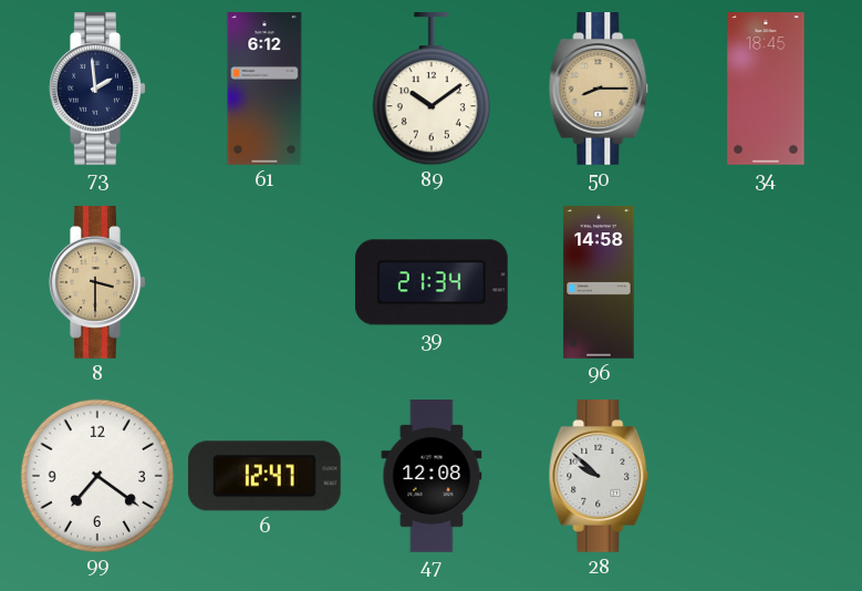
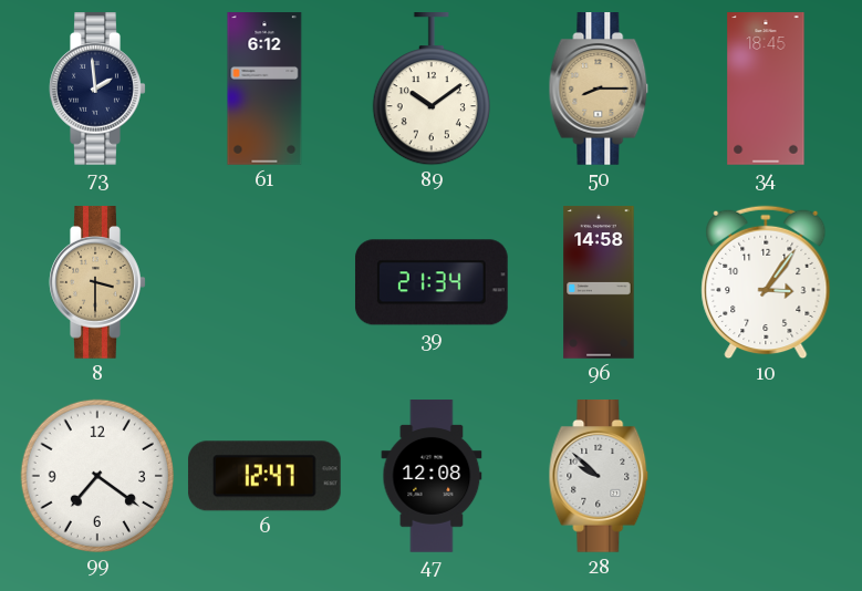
10: none -> 3:06
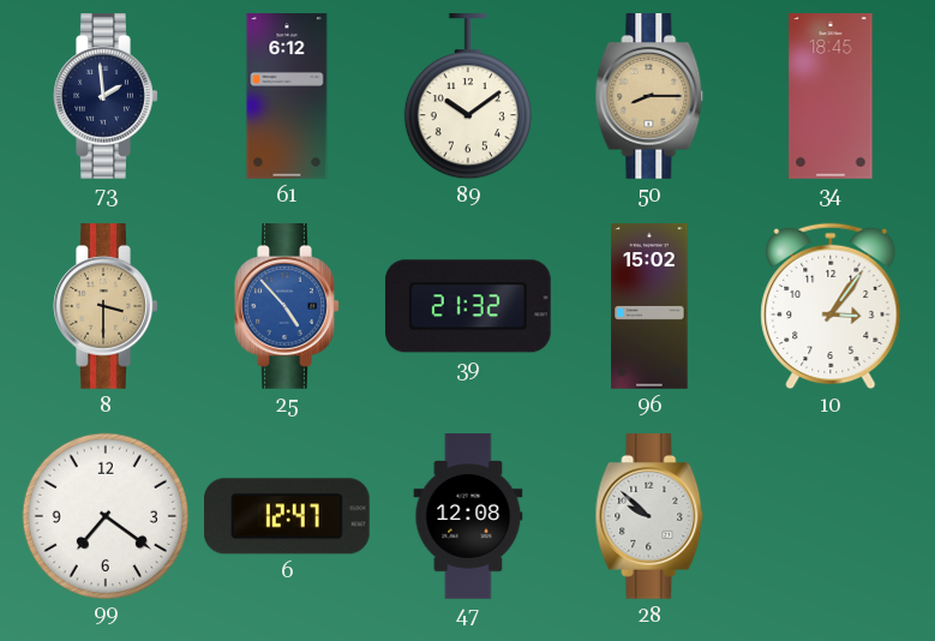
25: none -> 4:53
39: 21:34 -> 21:32
96: 14:58 -> 15:02
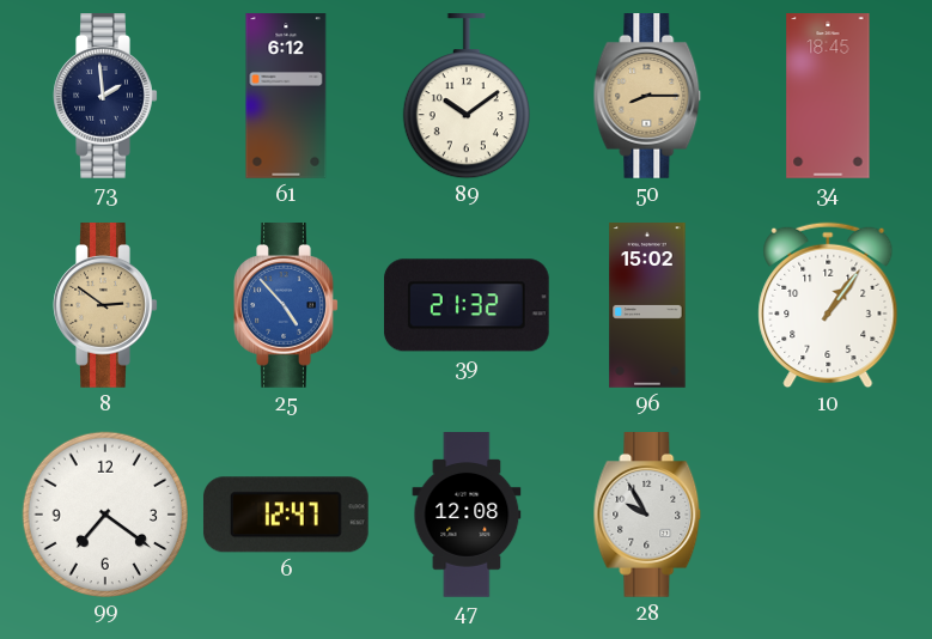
8: 3:30 -> 2:51
10: 3:06 -> 1:06
28: 9:52 -> 9:55
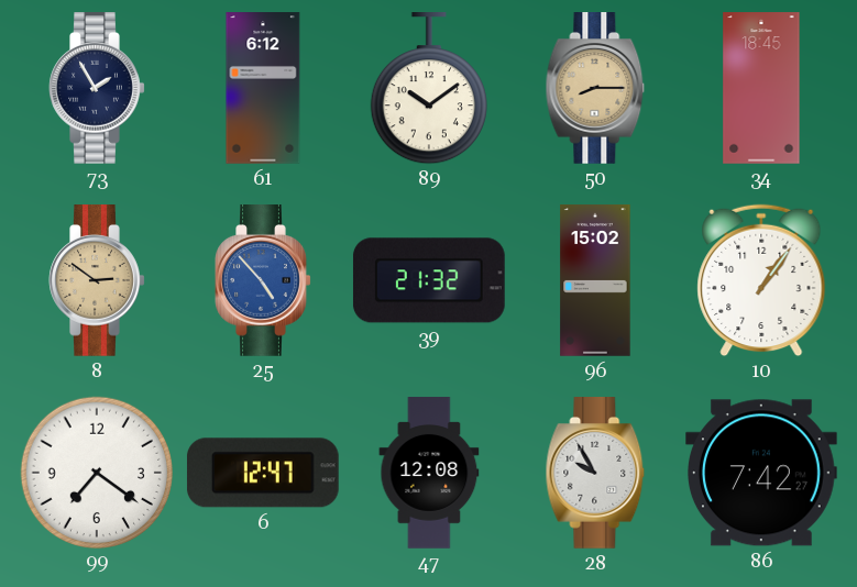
73: 1:59 -> 1:55
86: none -> 7:42
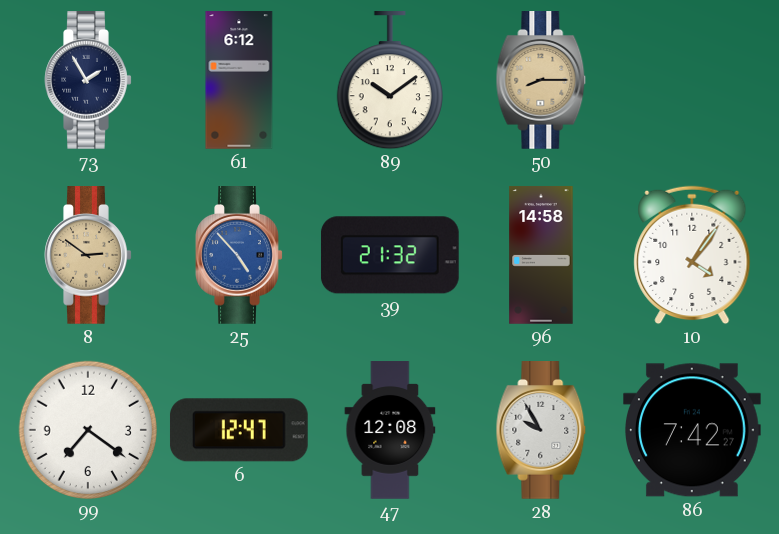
34: 18:45 -> none
96: 15:02 -> 14:58
10: 1:06 -> 4:06
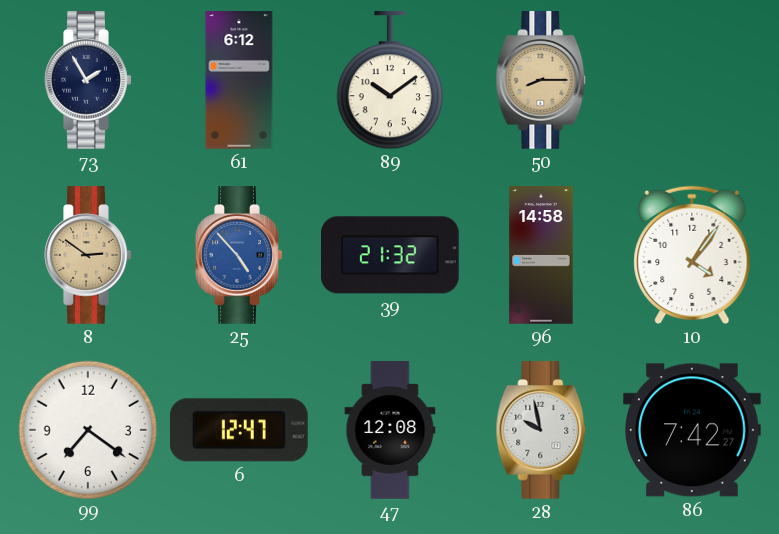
28: 9:55 -> 9:58
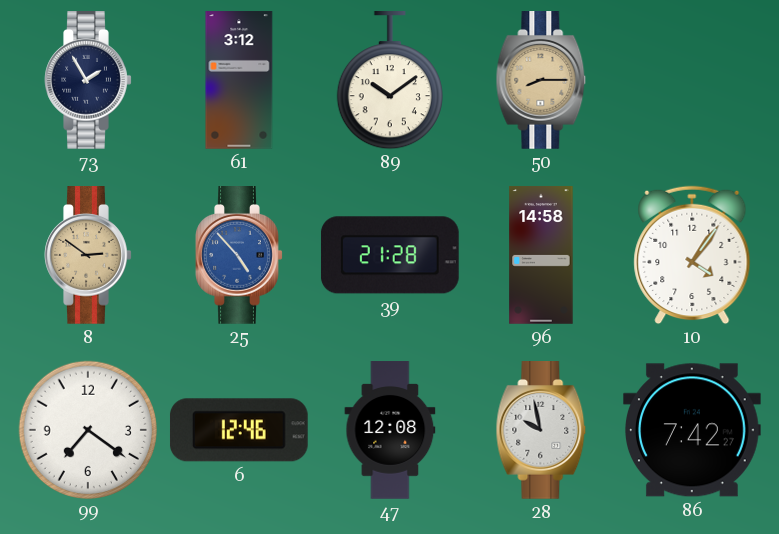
61: 6:12 -> 3:12
39: 21:32 -> 21:28
6: 12:47 -> 12:46
